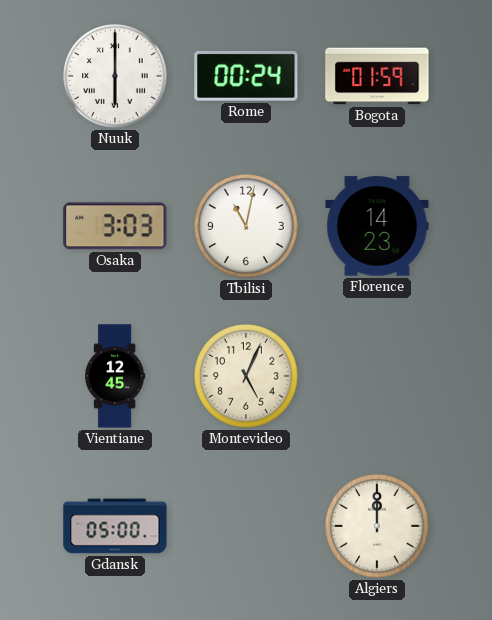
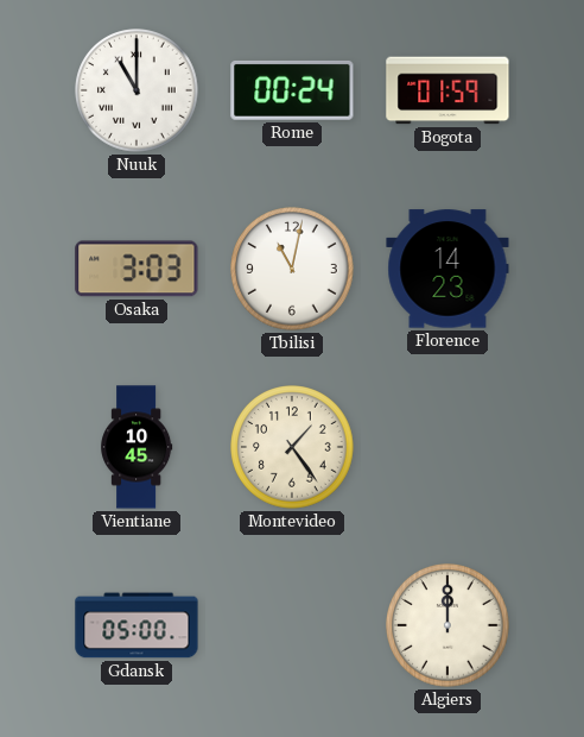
Nuuk: 6:00 -> 11:00
Vientiane: 12:45 -> 10:45
Montevideo: 5:04 -> 1:24
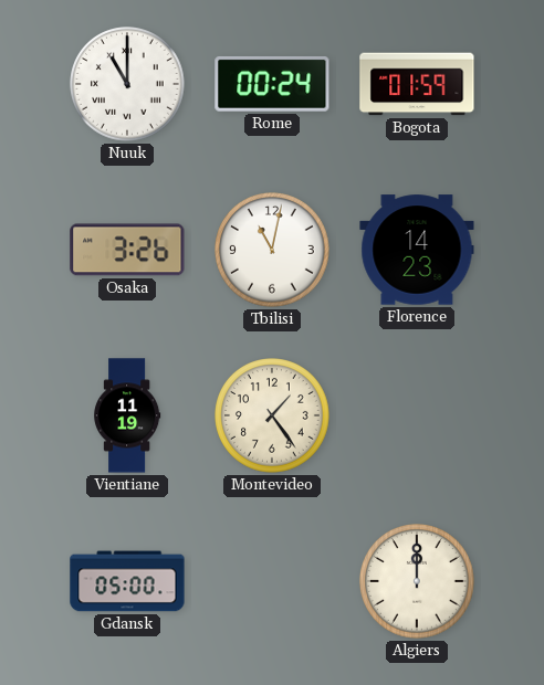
Osaka: 3:03 -> 3:26
Vientiane: 10:45 -> 11:19
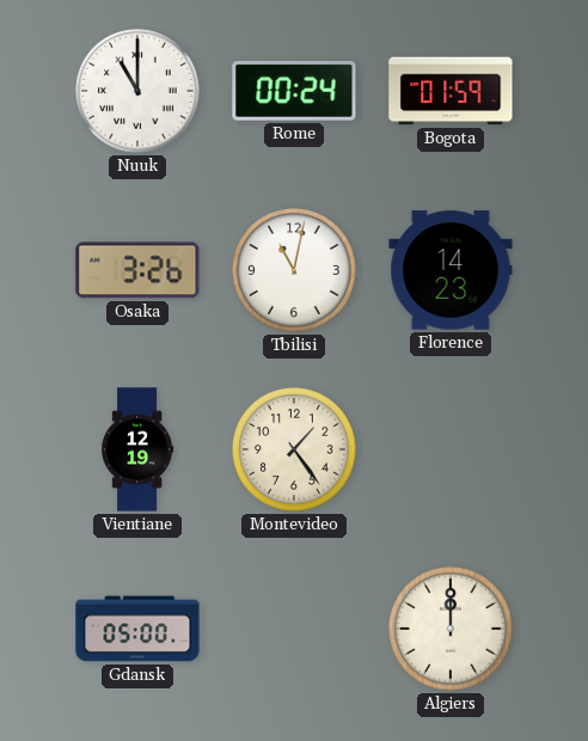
Vientiane: 11:19 -> 12:19
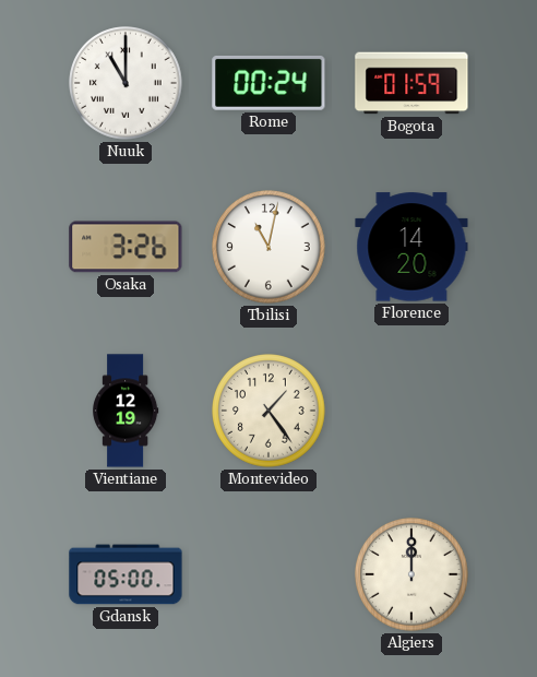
Florence: 14:23 -> 14:20
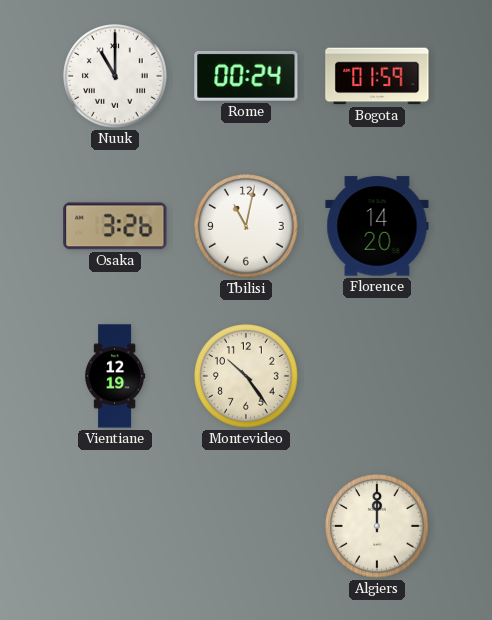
Montevideo: 1:24 -> 10:24
Gdansk: 05:00 -> none
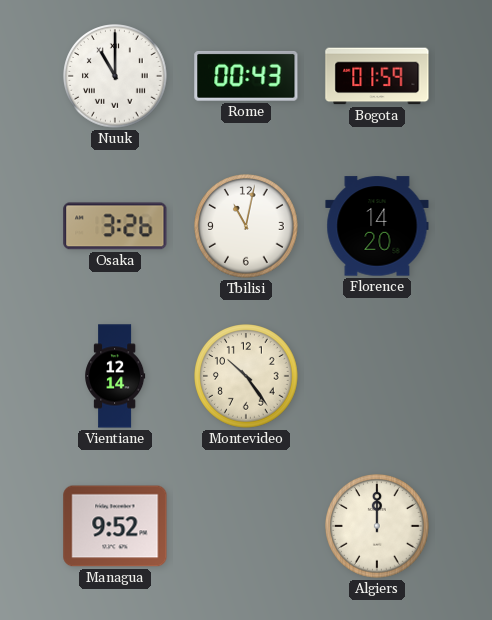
Rome: 00:24 -> 00:43
Vientiane: 12:19 -> 12:14
Managua: none -> 9:52
